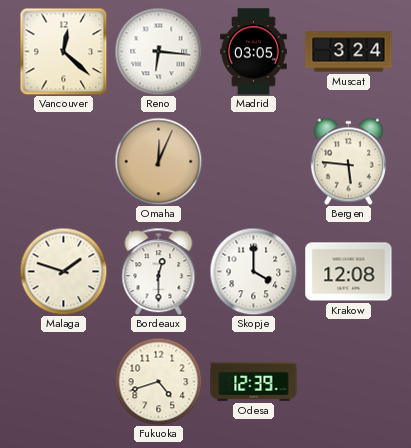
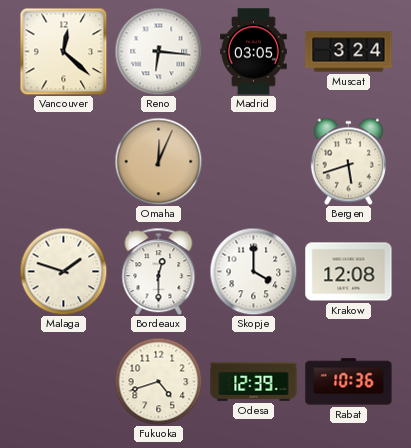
Bergen: 5:46 -> 5:42
Rabat: none -> 10:36
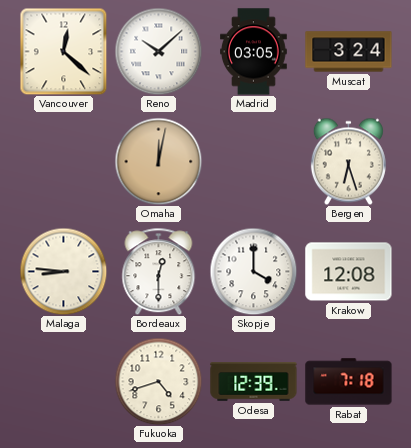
Reno: 6:16 -> 10:08
Omaha: 12:04 -> 12:02
Bergen: 5:42 -> 6:27
Malaga: 1:48 -> 8:46
Rabat: 10:36 -> 7:18
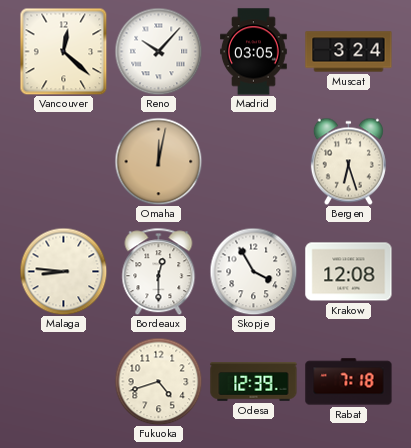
Reno: 10:08 -> 10:07
Skopje: 4:00 -> 3:55
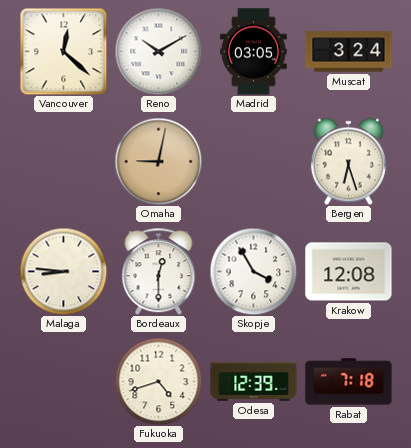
Reno: 10:07 -> 10:10
Omaha: 12:02 -> 9:02
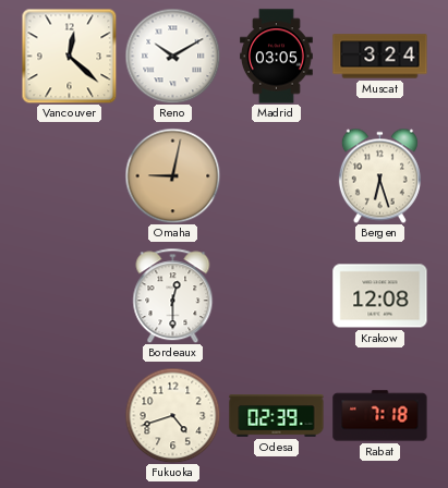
Malaga: 8:46 -> none
Skopje: 3:55 -> none
Odesa: 12:39 -> 02:39
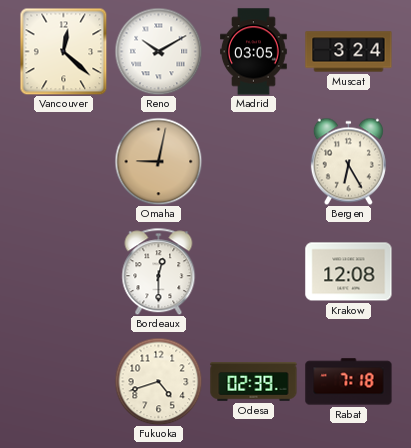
Bergen: 6:27 -> 6:25
